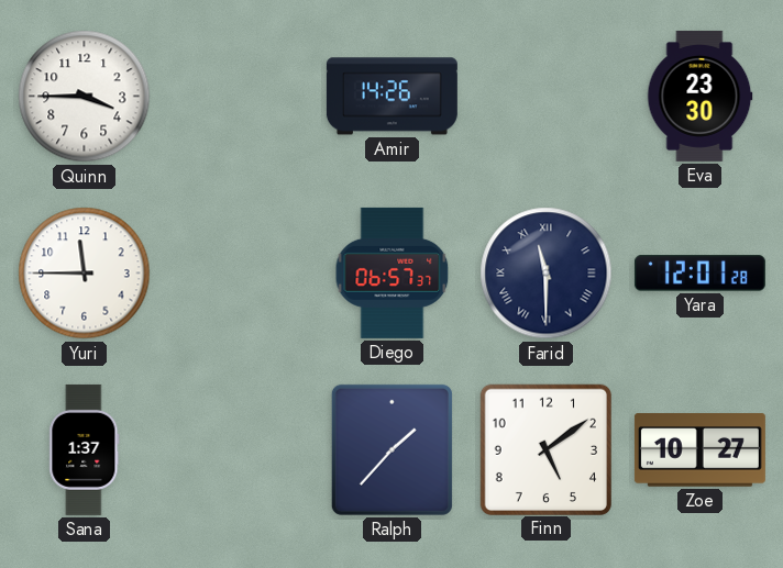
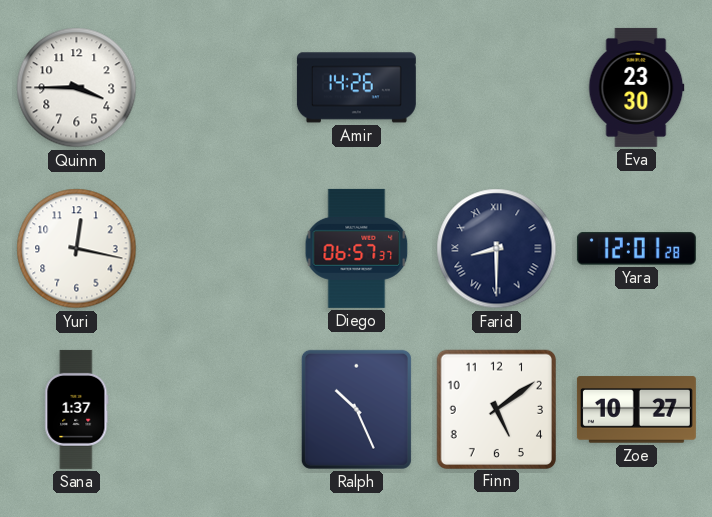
Yuri: 11:45 -> 12:17
Farid: 11:30 -> 8:30
Ralph: 1:37 -> 10:26
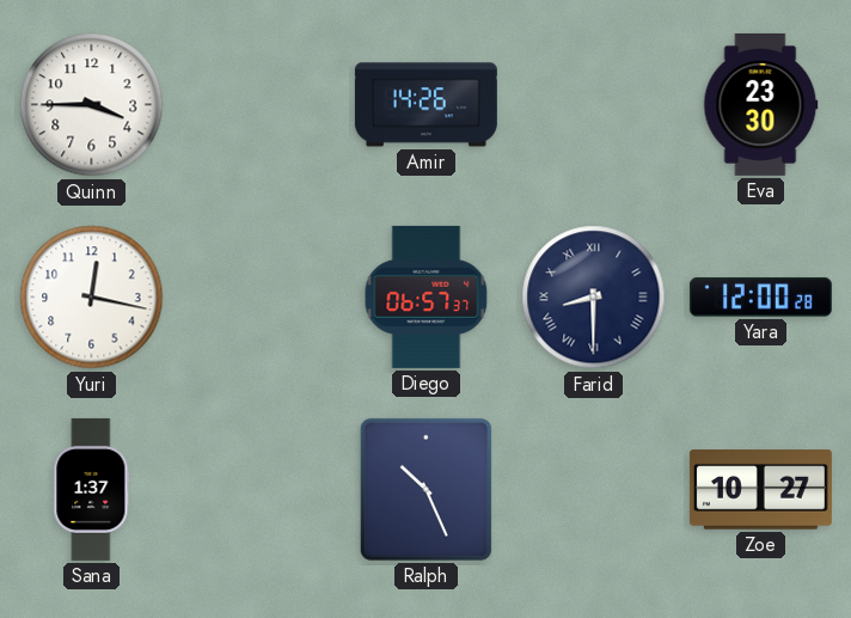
Yara: 12:01 -> 12:00
Finn: 5:09 -> none
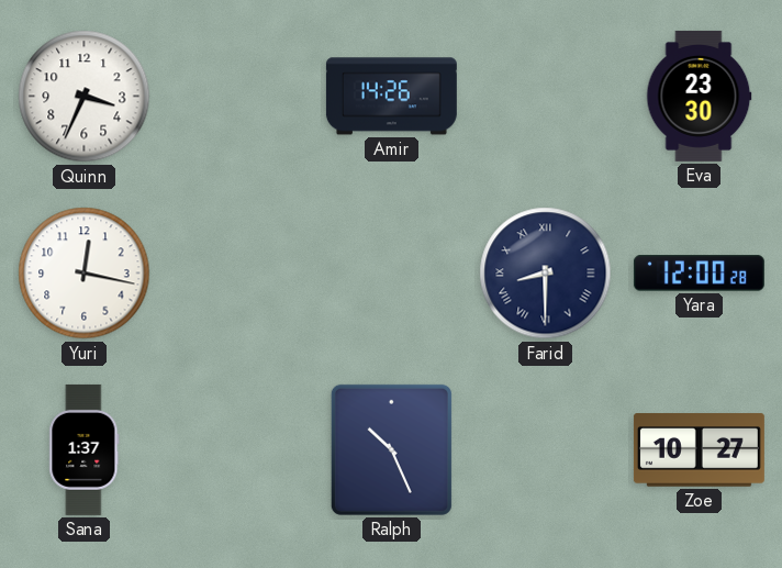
Quinn: 3:45 -> 3:34
Diego: 06:57 -> none
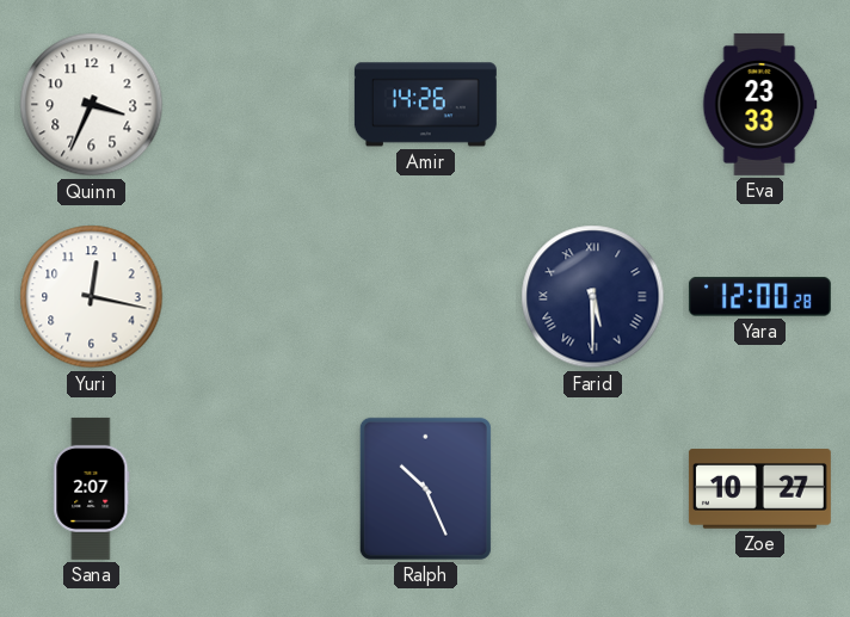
Eva: 23:30 -> 23:33
Farid: 8:30 -> 5:30
Sana: 1:37 -> 2:07
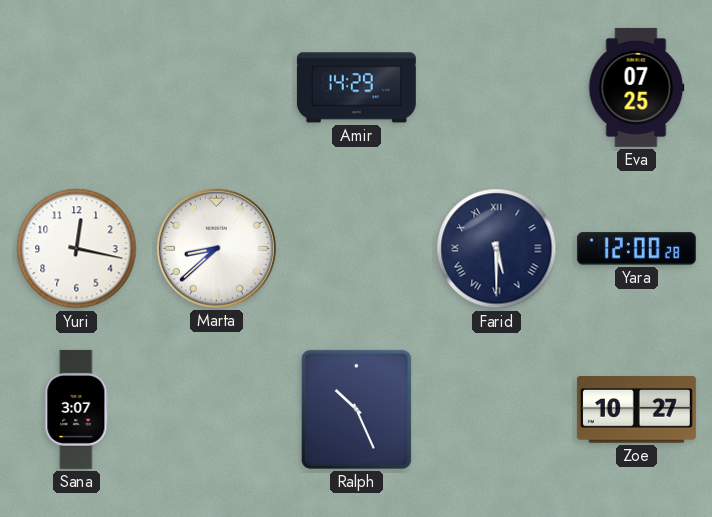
Quinn: 3:34 -> none
Amir: 14:26 -> 14:29
Eva: 23:33 -> 07:25
Marta: none -> 8:38
Sana: 2:07 -> 3:07
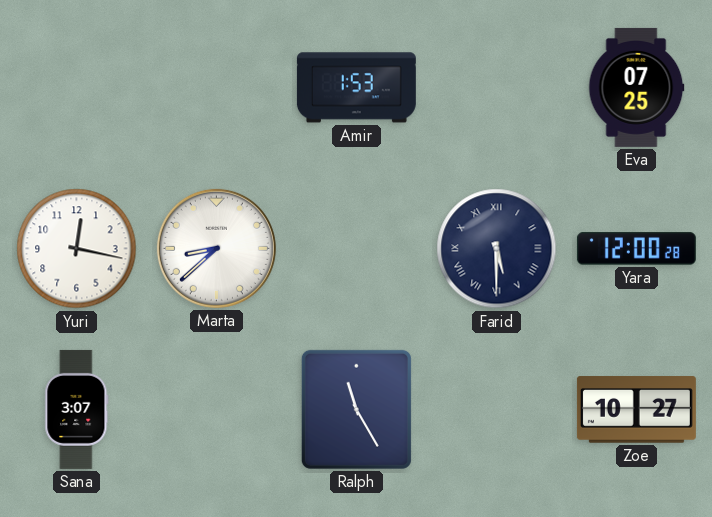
Amir: 14:29 -> 1:53
Ralph: 10:26 -> 11:25
